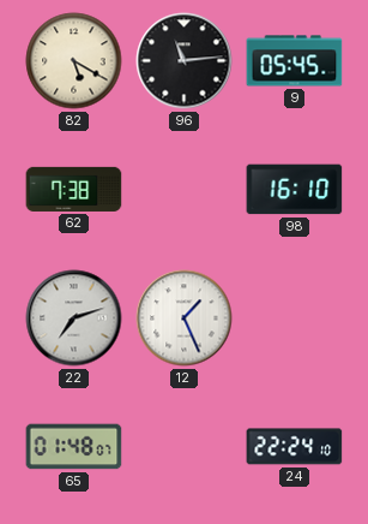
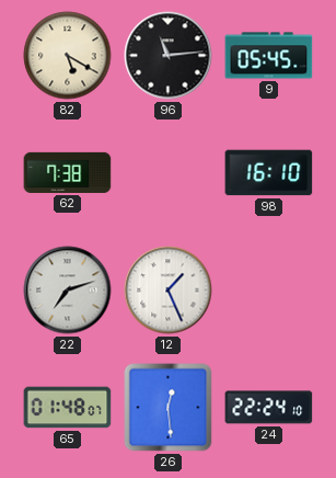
26: none -> 12:29
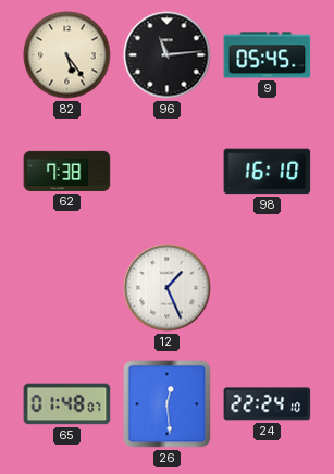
82: 5:20 -> 5:24
22: 7:12 -> none
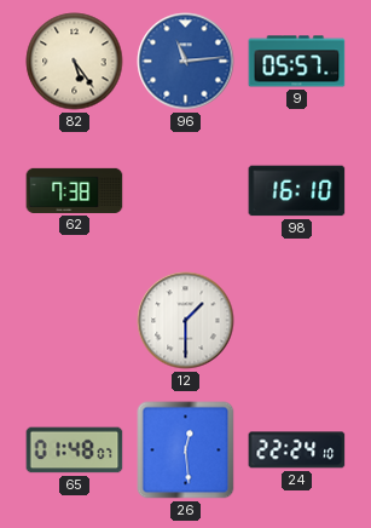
96 dial: black -> blue
9: 05:45 -> 05:57
12: 1:26 -> 1:30
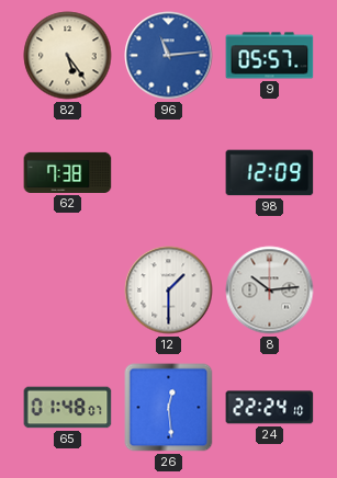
98: 16:10 -> 12:09
8: none -> 10:14
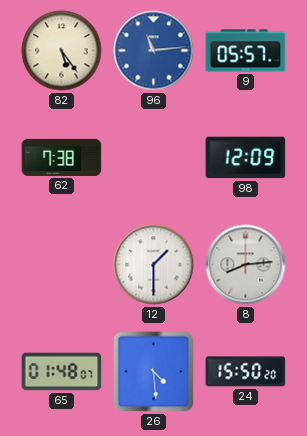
8: 10:14 -> 8:14
26: 12:29 -> 4:29
24: 22:24 -> 15:50
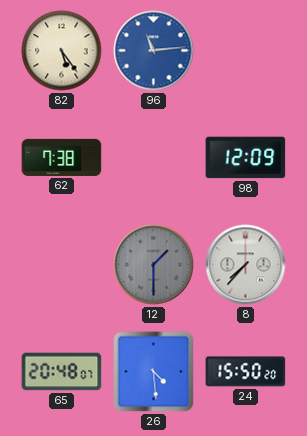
9: 05:57 -> none
12 dial: white -> grey
8: 8:14 -> 7:37
65: 01:48 -> 20:48
